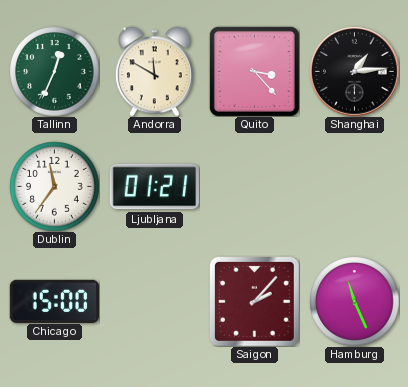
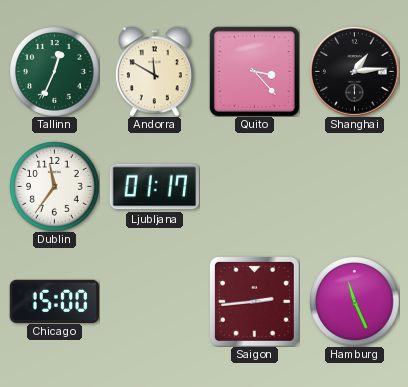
Ljubljana: 01:21 -> 01:17
Saigon: 2:07 -> 2:44
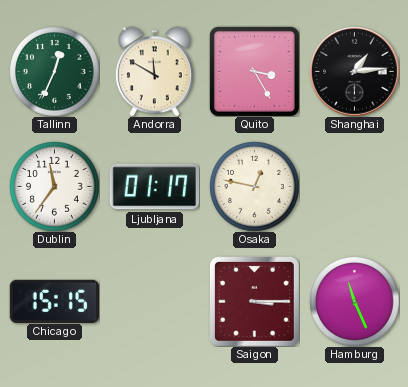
Quito: 3:23 -> 3:25
Osaka: none -> 12:47
Chicago: 15:00 -> 15:15
Saigon: 2:44 -> 3:15
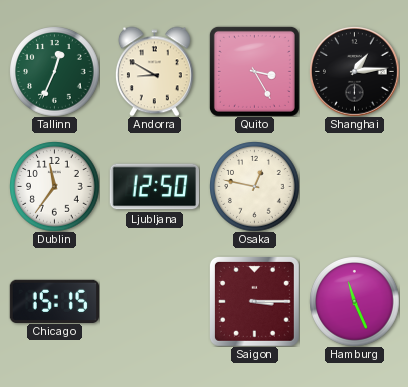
Andorra: 11:50 -> 8:50
Ljubljana: 01:17 -> 12:50
